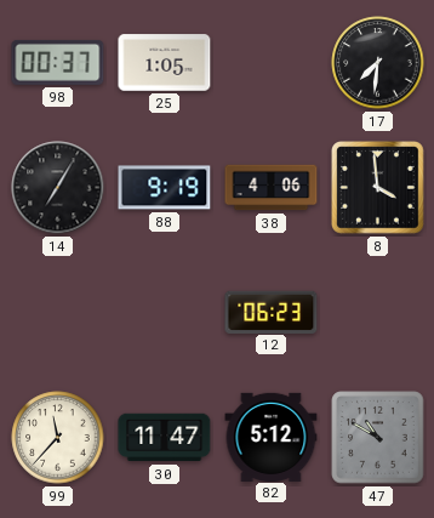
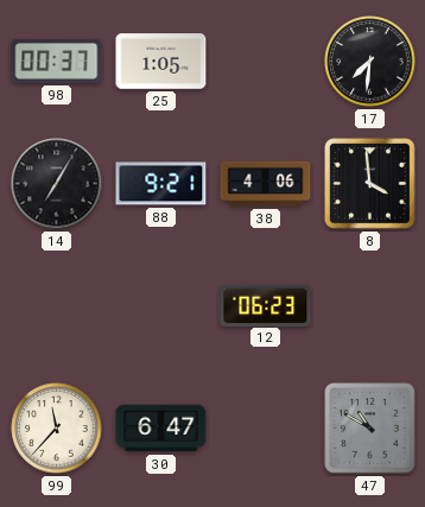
88: 9:19 -> 9:21
30: 11:47 -> 6:47
82: 5:12 -> none
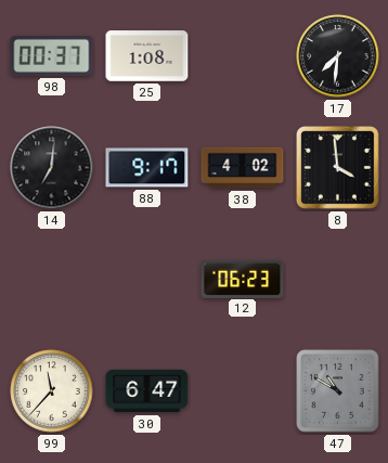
25: 1:05 -> 1:08
14: 7:05 -> 7:01
88: 9:21 -> 9:17
38: 4:06 -> 4:02
